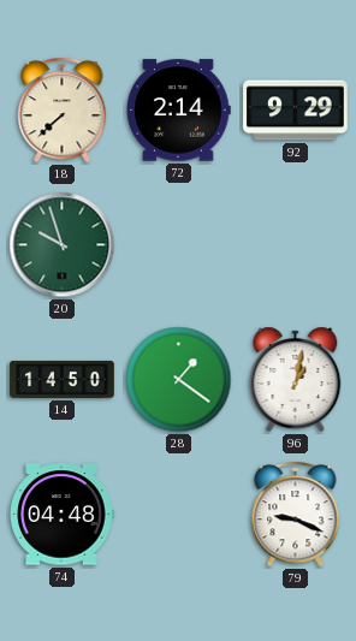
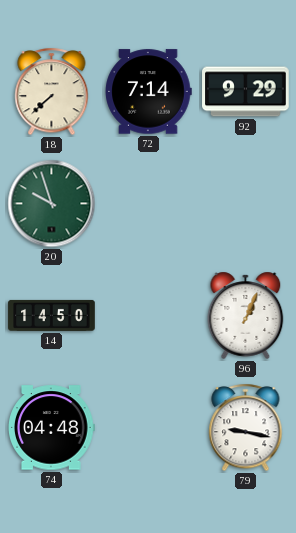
72: 2:14 -> 7:14
28: 1:21 -> none
96: 1:02 -> 1:04
79: 9:19 -> 9:17
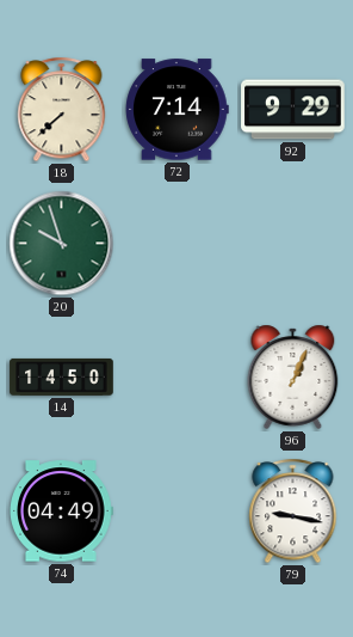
74: 04:48 -> 04:49
